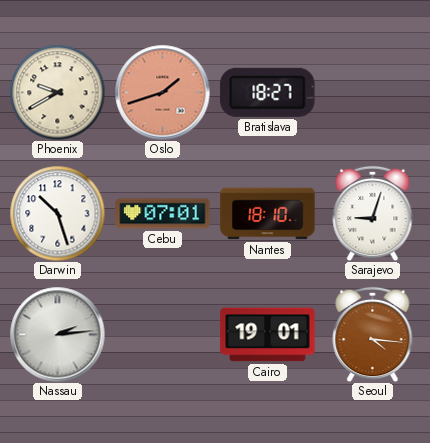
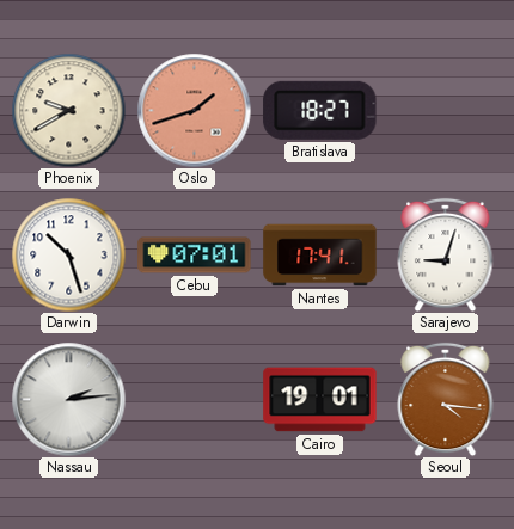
Nantes: 18:10 -> 17:41
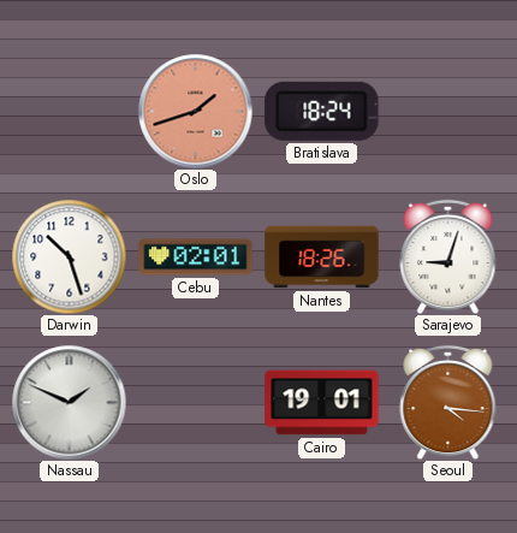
Phoenix: 9:40 -> none
Bratislava: 18:27 -> 18:24
Cebu: 07:01 -> 02:01
Nantes: 17:41 -> 18:26
Nassau: 2:14 -> 1:49
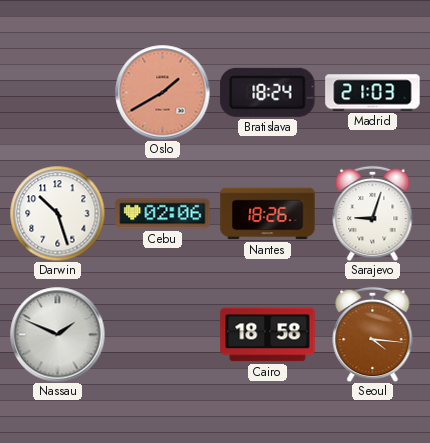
Oslo: 1:42 -> 1:40
Madrid: none -> 21:03
Cebu: 02:01 -> 02:06
Cairo: 19:01 -> 18:58
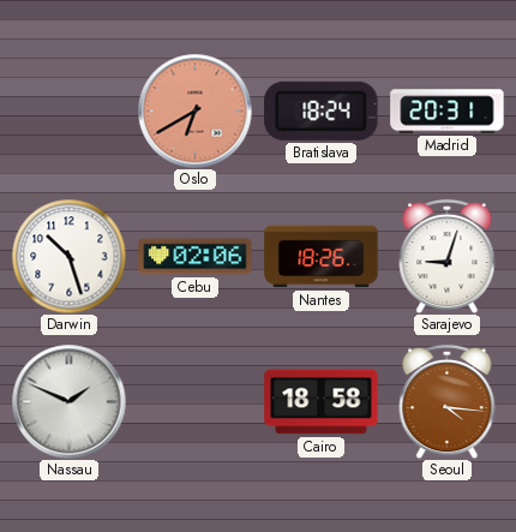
Oslo: 1:40 -> 6:40
Madrid: 21:03 -> 20:31
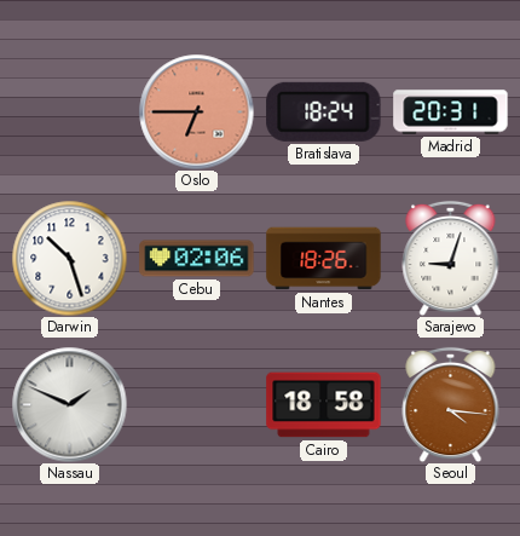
Oslo: 6:40 -> 6:45
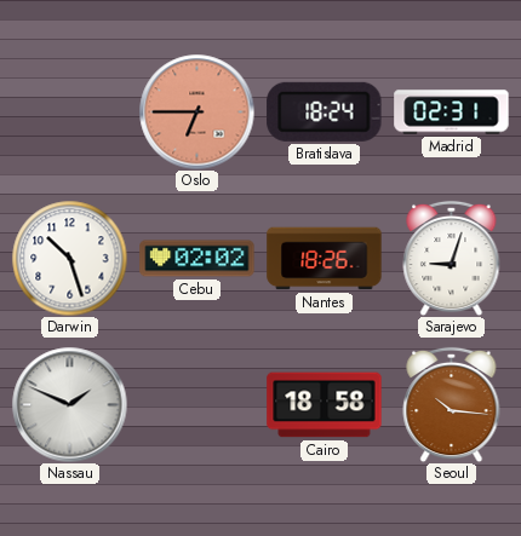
Madrid: 20:31 -> 02:31
Cebu: 02:06 -> 02:02
Seoul: 4:16 -> 10:16
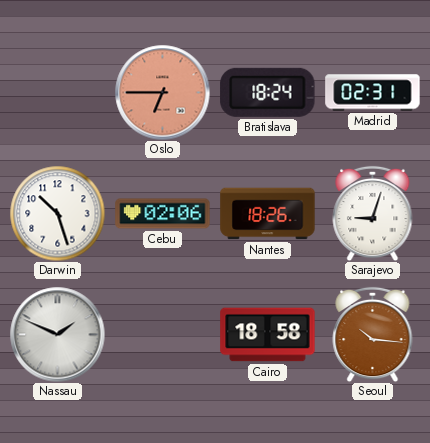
Cebu: 02:02 -> 02:06
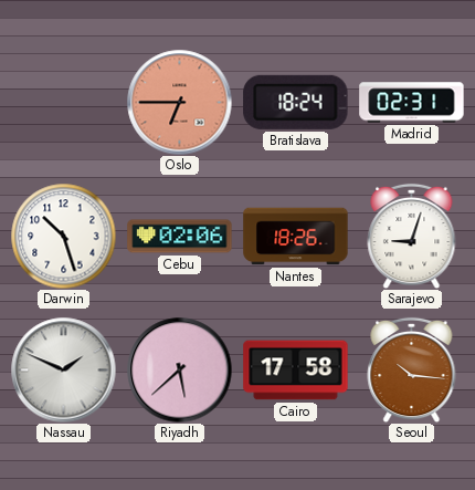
Riyadh: none -> 5:38
Cairo: 18:58 -> 17:58
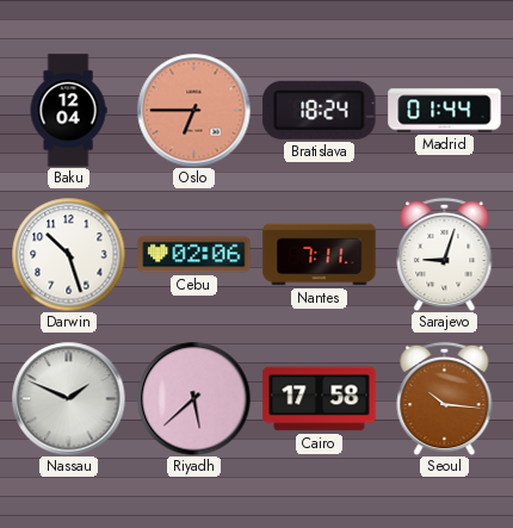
Baku: none -> 12:04
Madrid: 02:31 -> 01:44
Nantes: 18:26 -> 7:11
